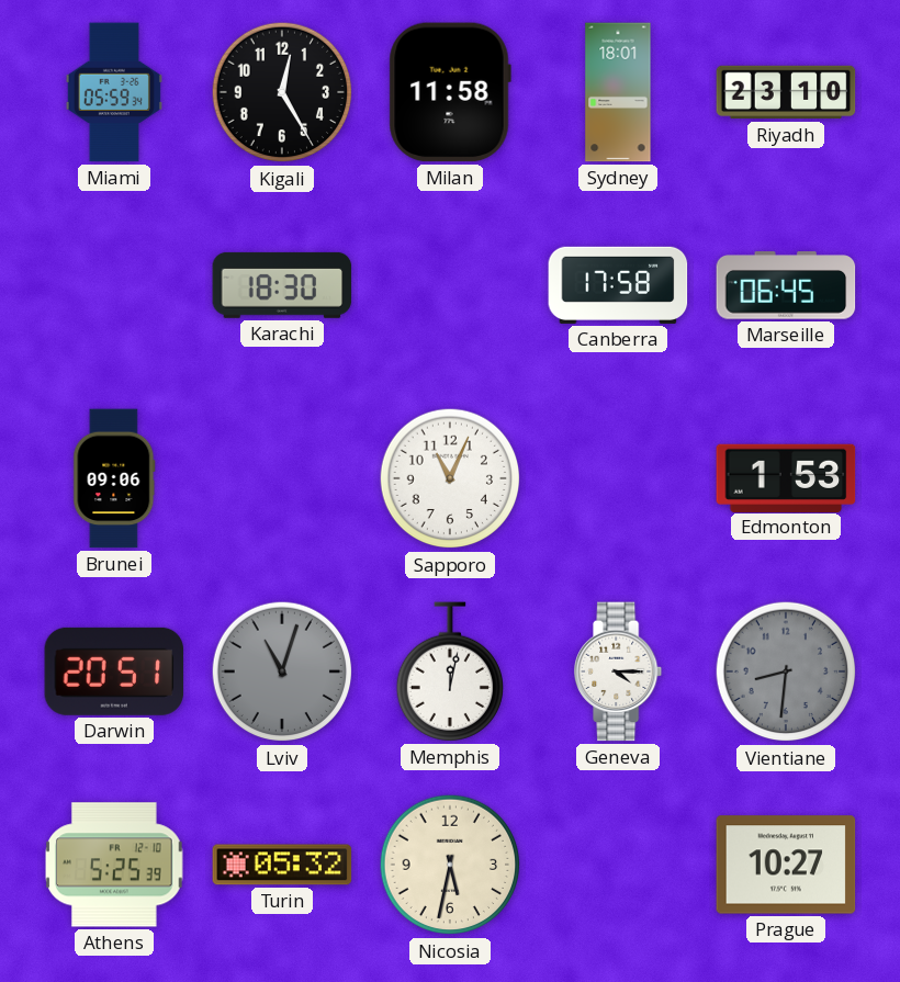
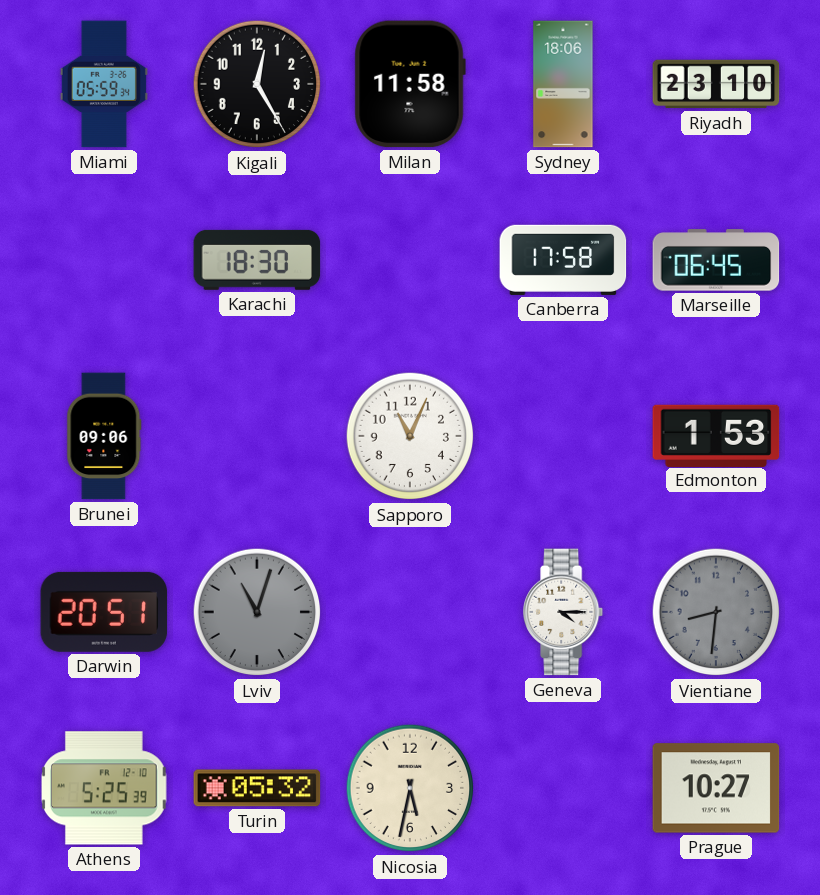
Sydney: 18:01 -> 18:06
Memphis: 12:02 -> none
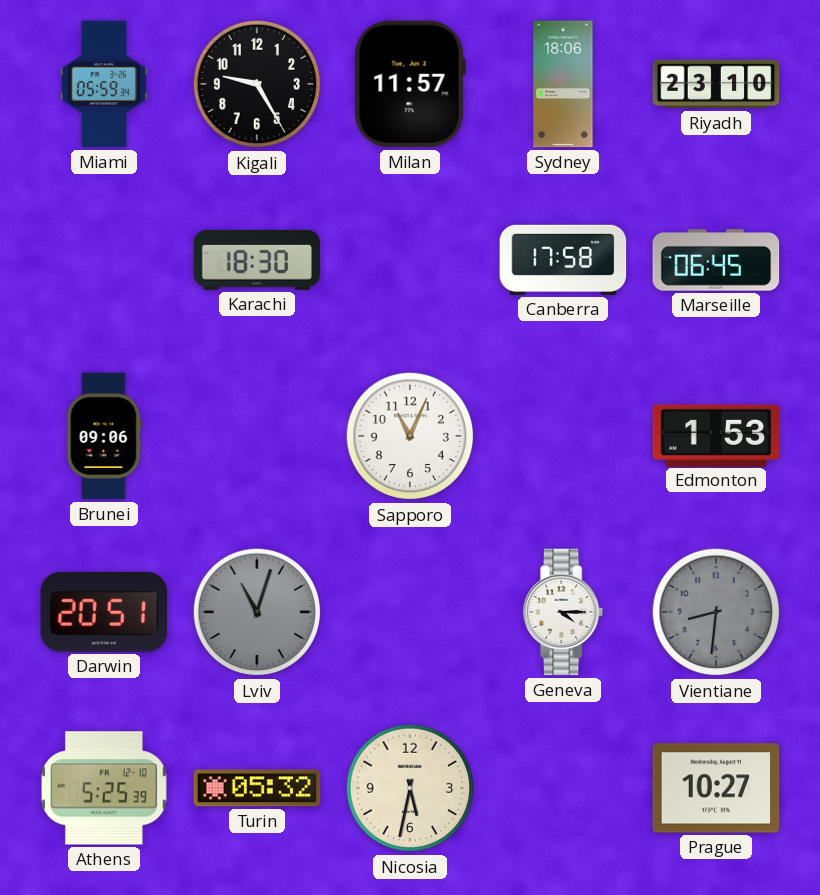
Kigali: 12:25 -> 9:25
Milan: 11:58 -> 11:57
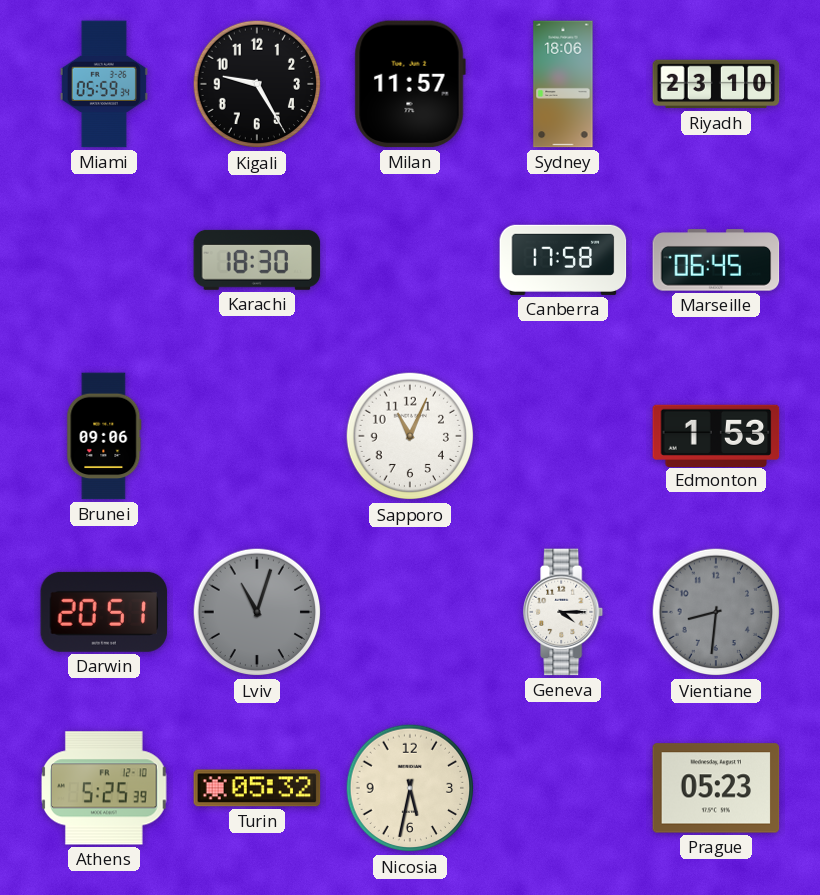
Prague: 10:27 -> 05:23
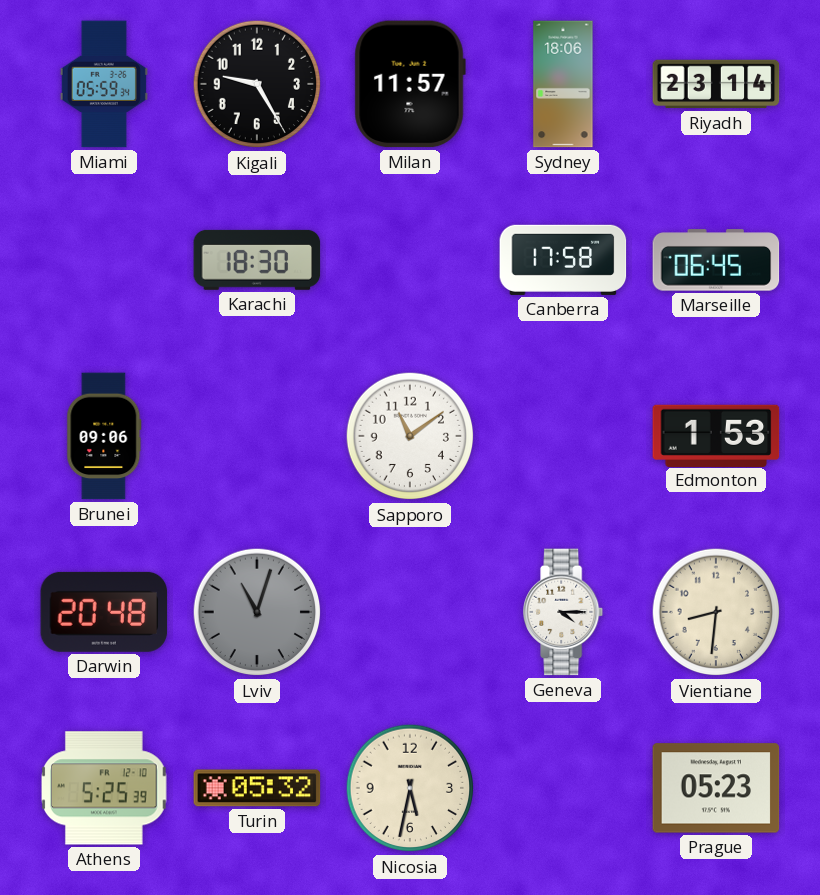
Riyadh: 23:10 -> 23:14
Sapporo: 11:04 -> 11:09
Darwin: 20:51 -> 20:48
Vientiane dial: grey -> cream
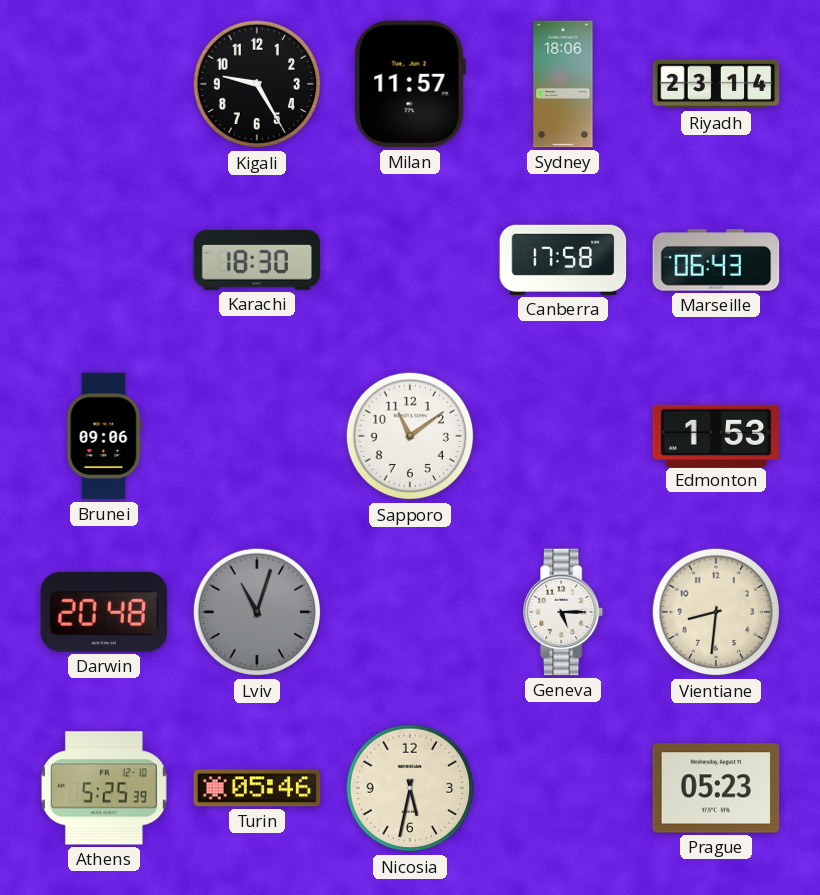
Miami: 05:59 -> none
Marseille: 06:45 -> 06:43
Geneva: 4:15 -> 5:15
Turin: 05:32 -> 05:46
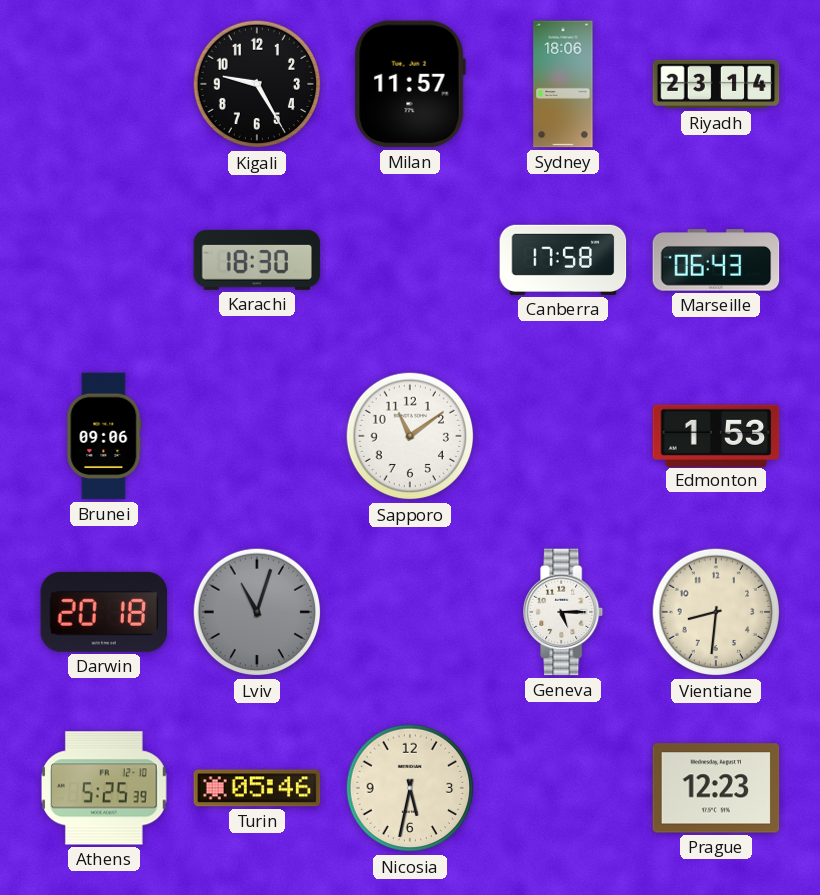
Darwin: 20:48 -> 20:18
Prague: 05:23 -> 12:23
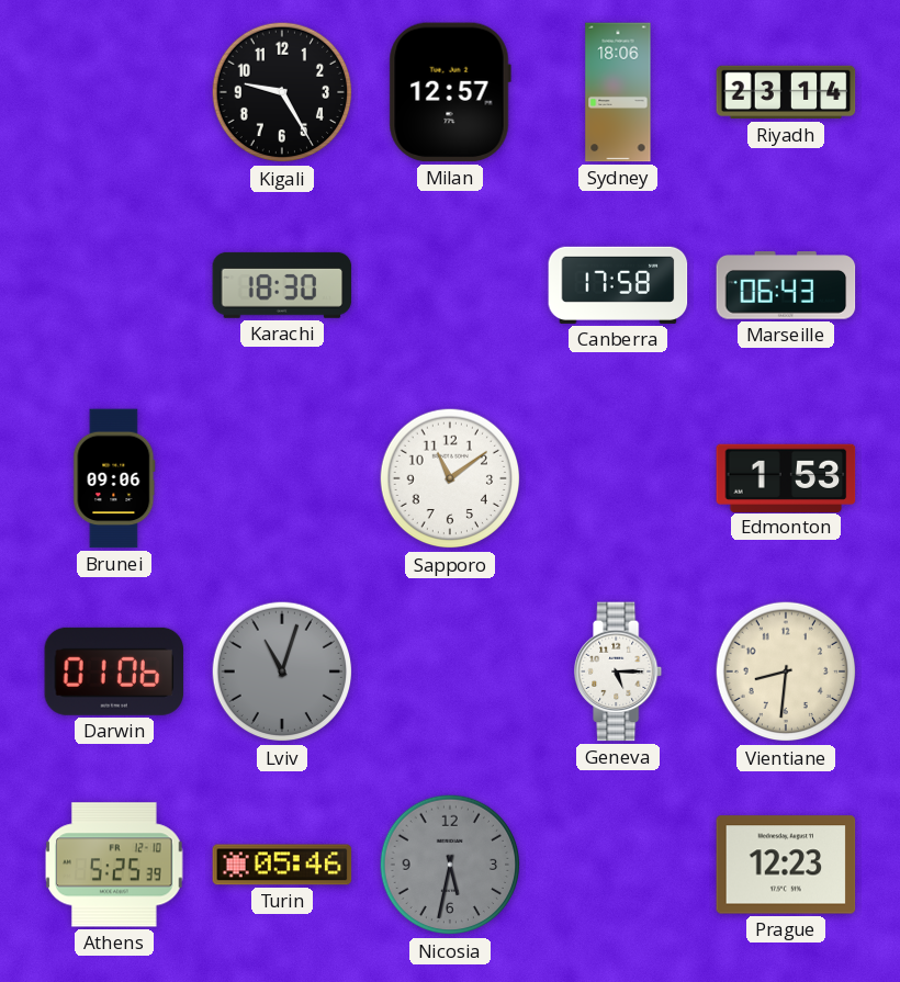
Milan: 11:57 -> 12:57
Darwin: 20:18 -> 01:06
Nicosia dial: cream -> grey
